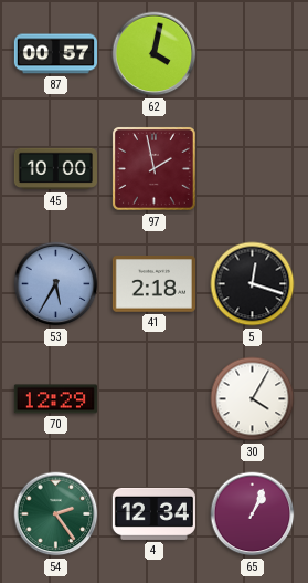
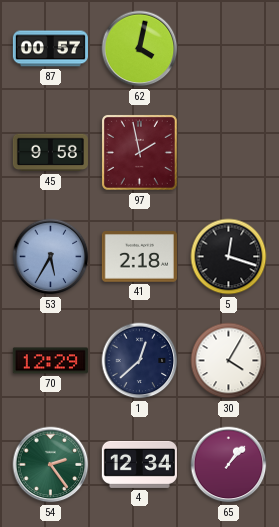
45: 10:00 -> 9:58
1: none -> 12:38
65: 1:04 -> 1:07
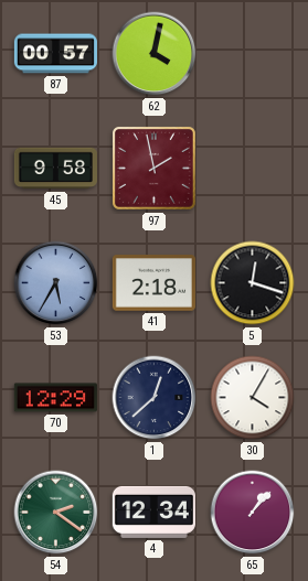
54: 2:24 -> 2:21
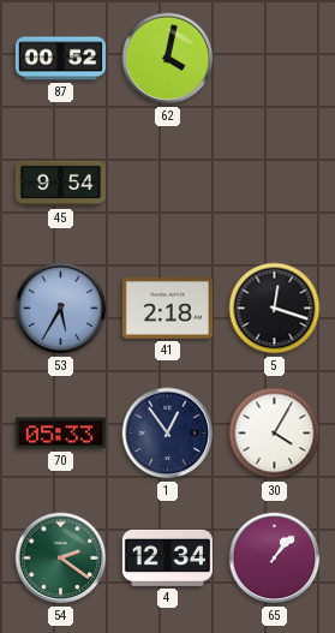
87: 00:57 -> 00:52
45: 9:58 -> 9:54
97: 1:58 -> none
70: 12:29 -> 05:33
1: 12:38 -> 12:54
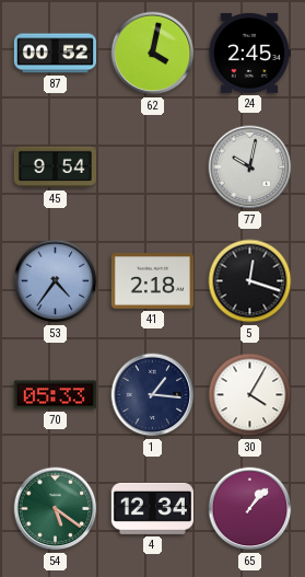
24: none -> 2:45
77: none -> 10:02
53: 5:35 -> 4:36
1: 12:54 -> 1:16
54: 2:21 -> 5:21
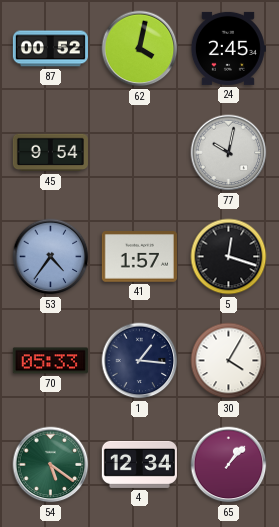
41: 2:18 -> 1:57
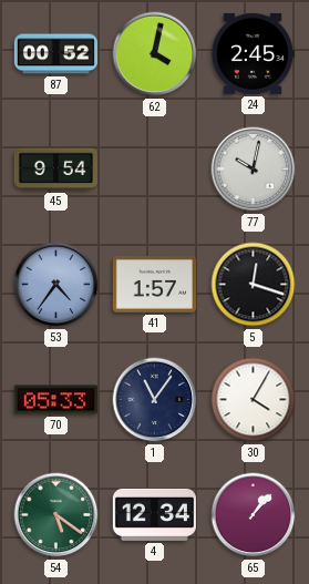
1: 1:16 -> 11:06
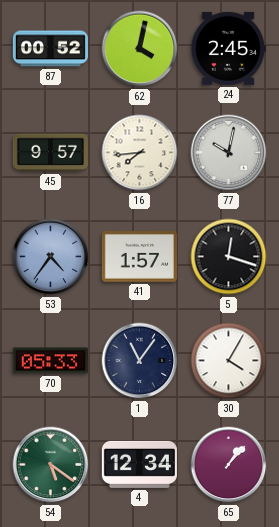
45: 9:54 -> 9:57
16: none -> 7:44
